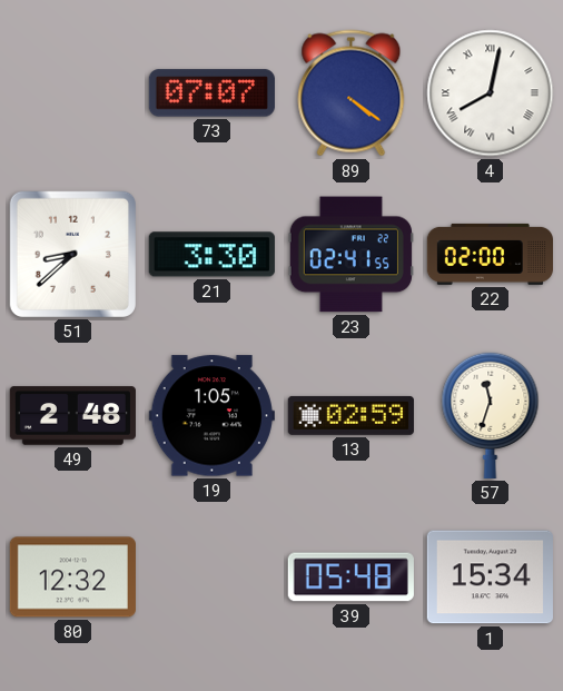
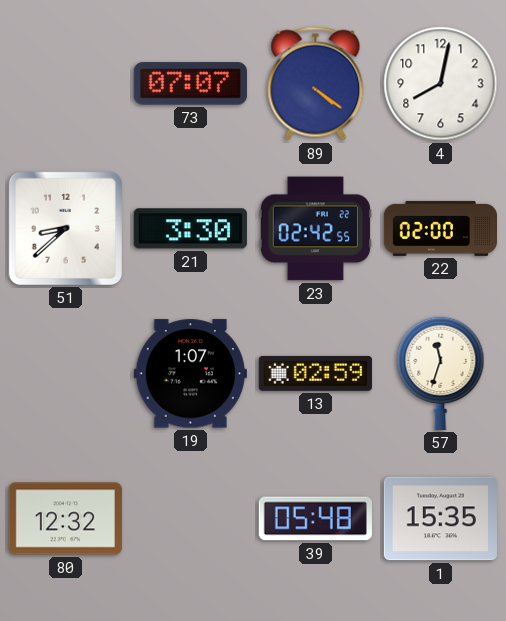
4 numerals: Roman -> Arabic
23: 02:41 -> 02:42
49: 2:48 -> none
19: 1:05 -> 1:07
1: 15:34 -> 15:35
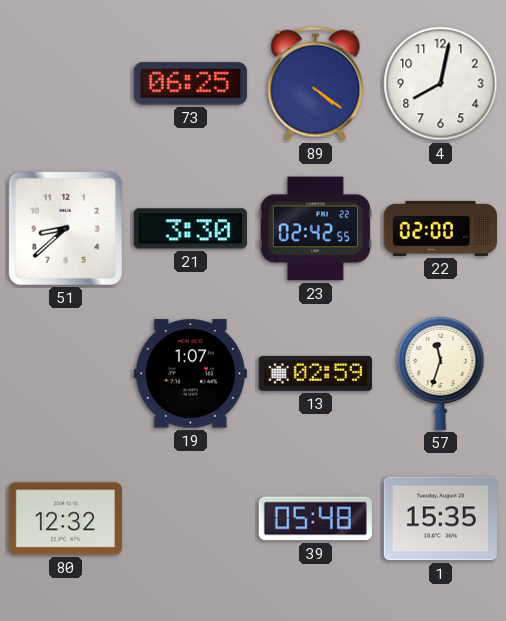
73: 07:07 -> 06:25
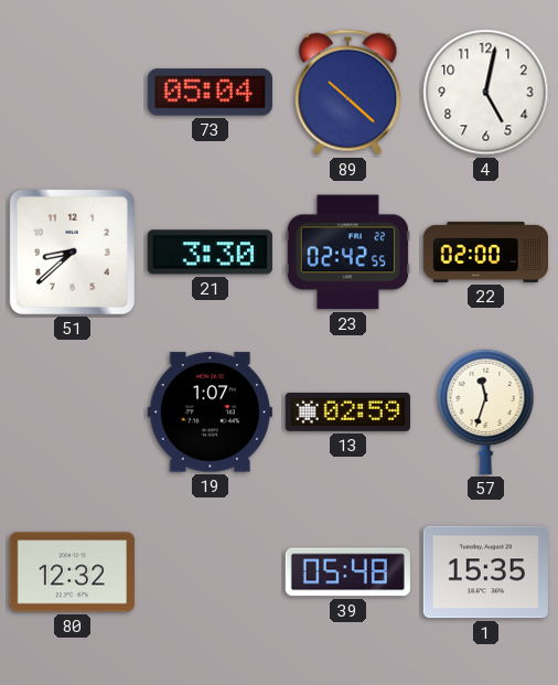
73: 06:25 -> 05:04
89: 4:21 -> 10:22
4: 8:02 -> 5:02
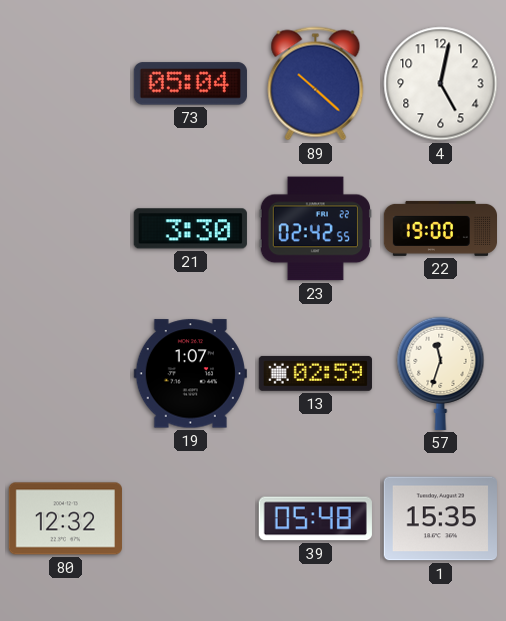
51: 8:38 -> none
22: 02:00 -> 19:00
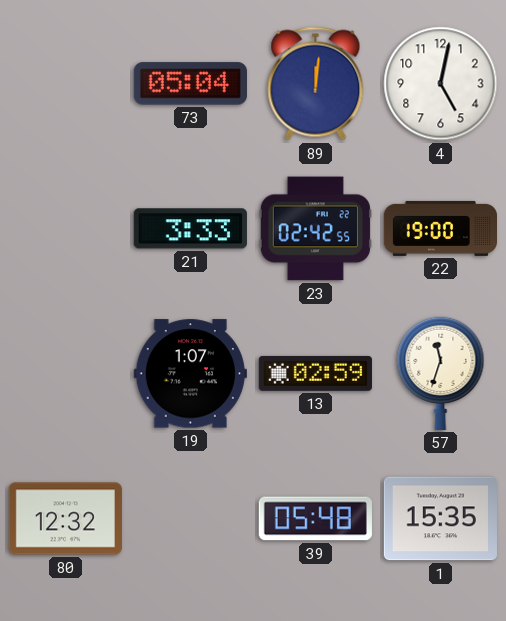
89: 10:22 -> 12:01
21: 3:30 -> 3:33
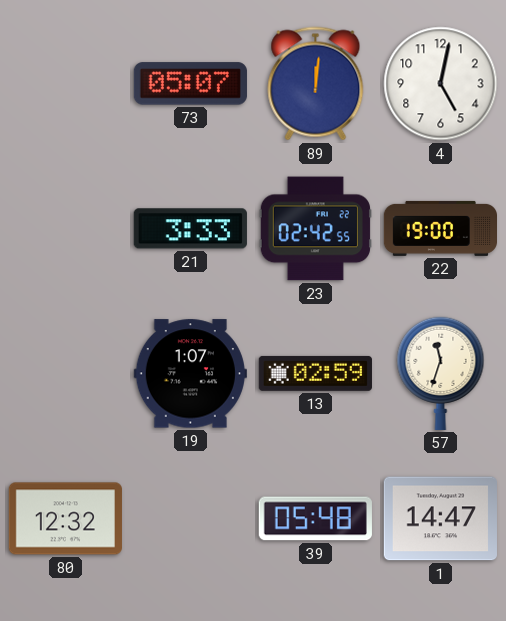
73: 05:04 -> 05:07
1: 15:35 -> 14:47
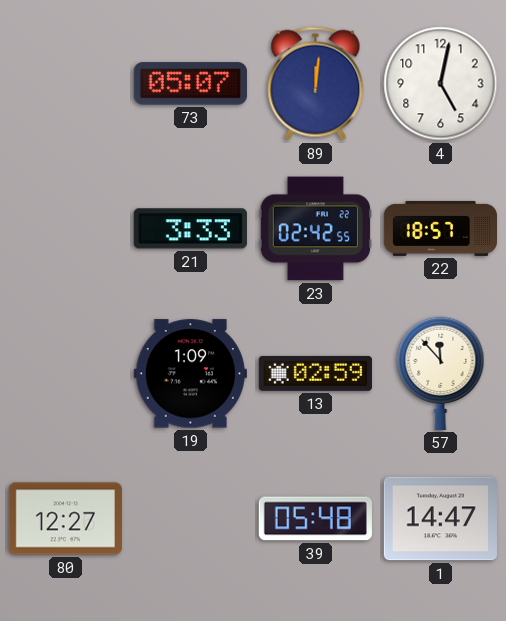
22: 19:00 -> 18:57
19: 1:07 -> 1:09
57: 11:33 -> 11:53
80: 12:32 -> 12:27
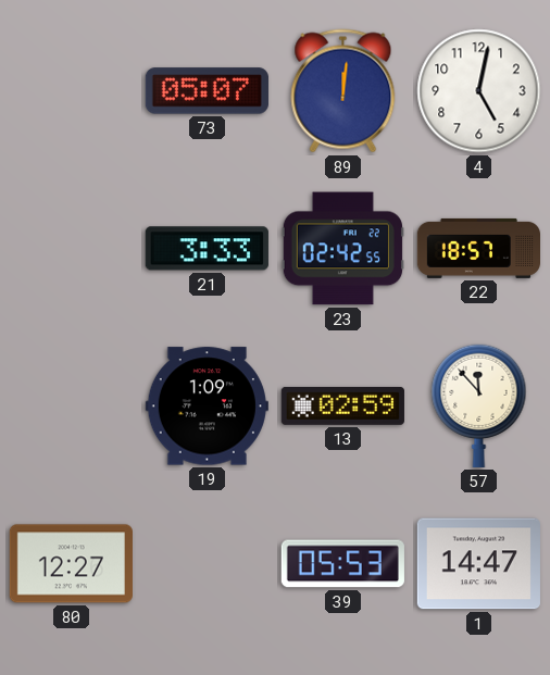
39: 05:48 -> 05:53
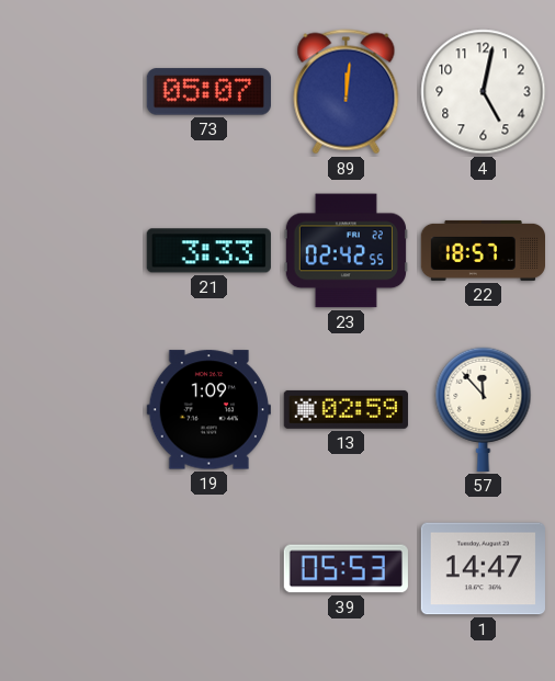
80: 12:27 -> none
